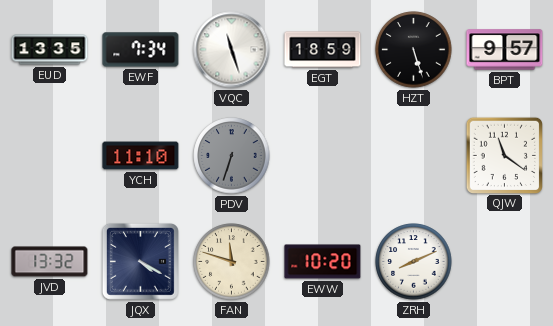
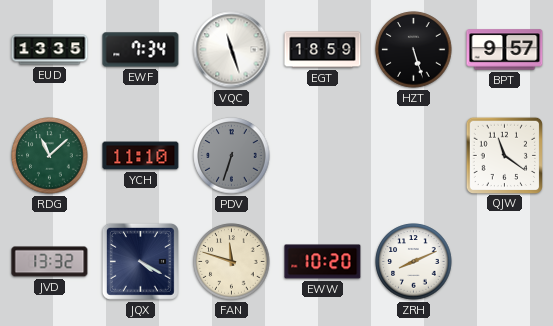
RDG: none -> 11:08
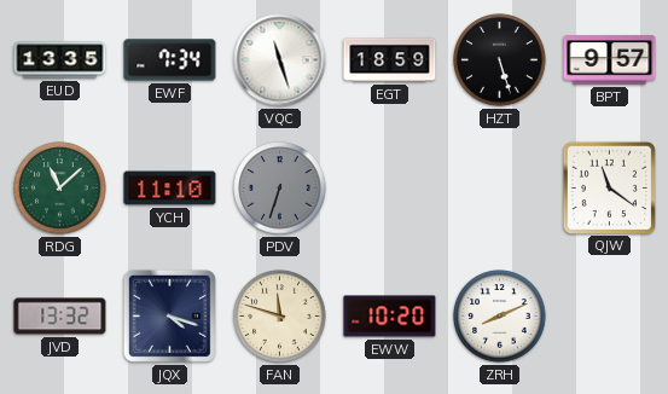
JQX: 4:20 -> 4:18
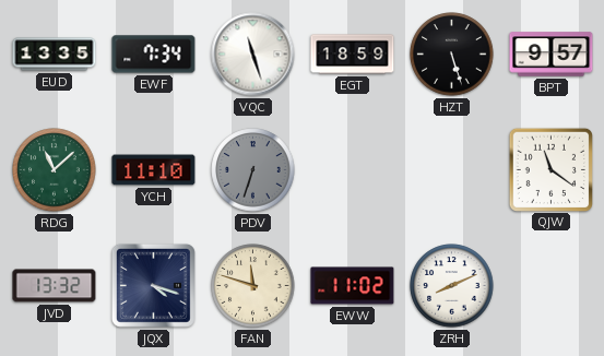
EWW: 10:20 -> 11:02
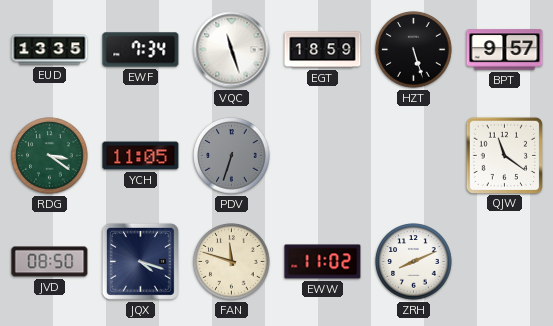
RDG: 11:08 -> 3:21
YCH: 11:10 -> 11:05
JVD: 13:32 -> 08:50
